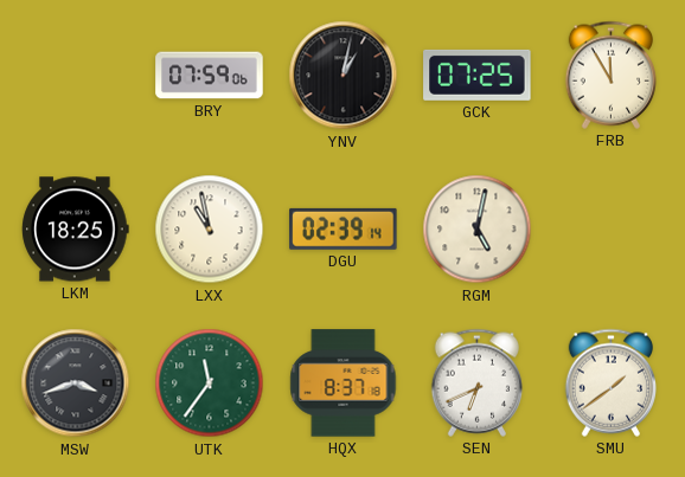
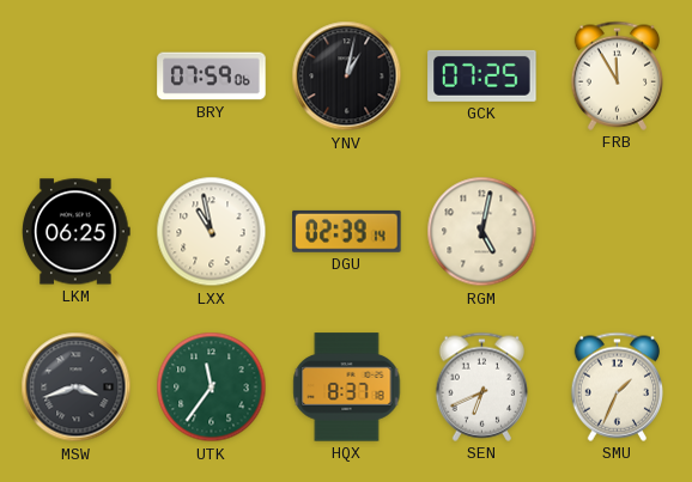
LKM: 18:25 -> 06:25
SMU: 1:39 -> 1:34
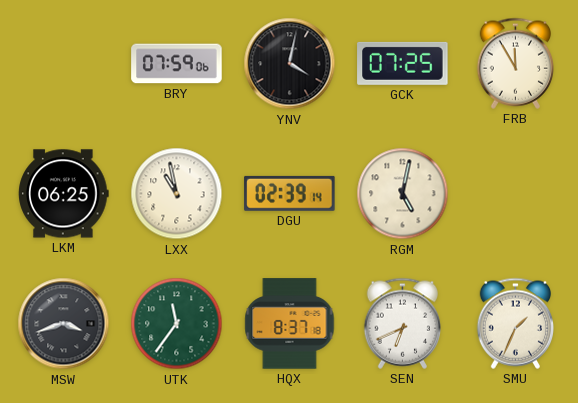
YNV: 1:02 -> 4:02
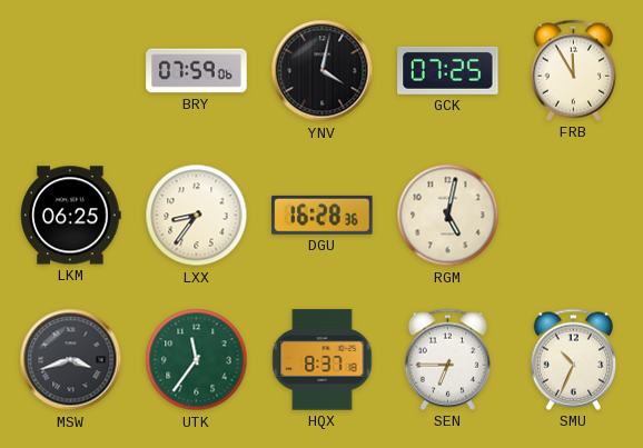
LXX: 10:58 -> 8:36
DGU: 02:39 -> 16:28
SEN: 6:41 -> 6:45
SMU: 1:34 -> 10:34
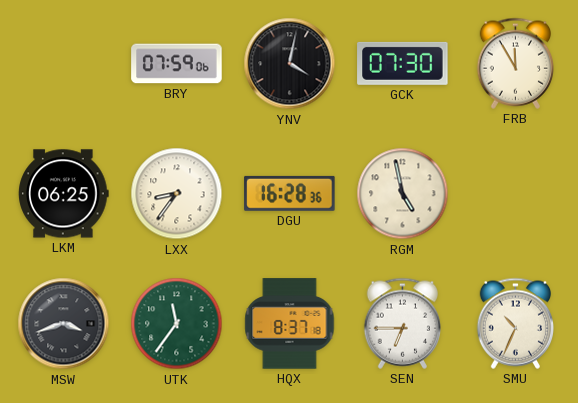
GCK: 07:25 -> 07:30
RGM: 5:02 -> 4:58
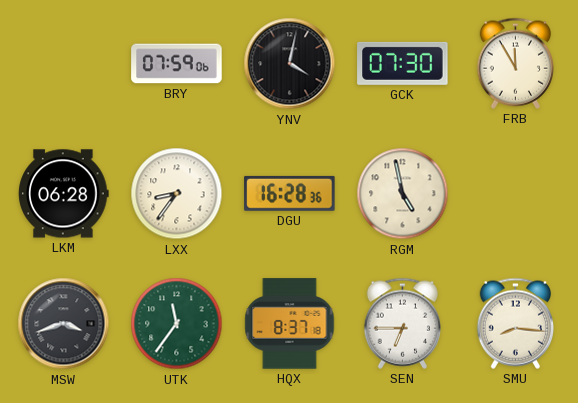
LKM: 06:25 -> 06:28
SMU: 10:34 -> 8:16
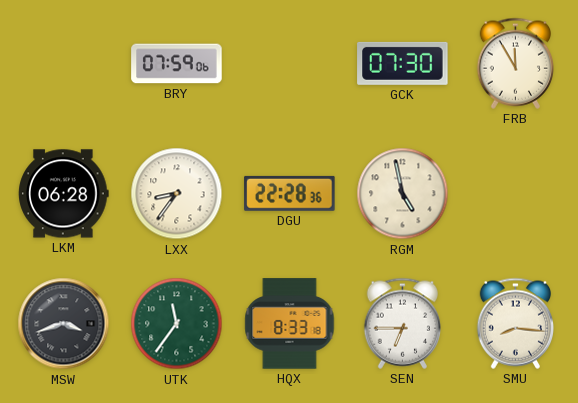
YNV: 4:02 -> none
DGU: 16:28 -> 22:28
HQX: 8:37 -> 8:33
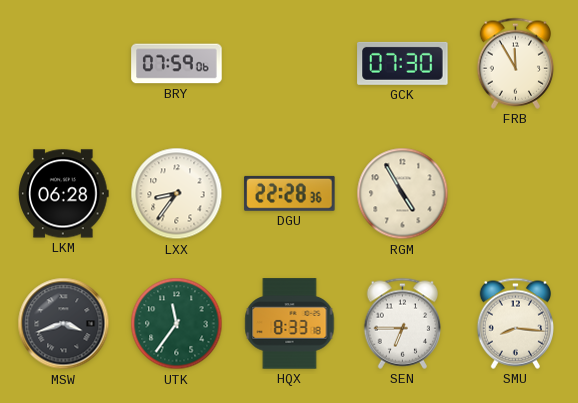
RGM: 4:58 -> 4:55
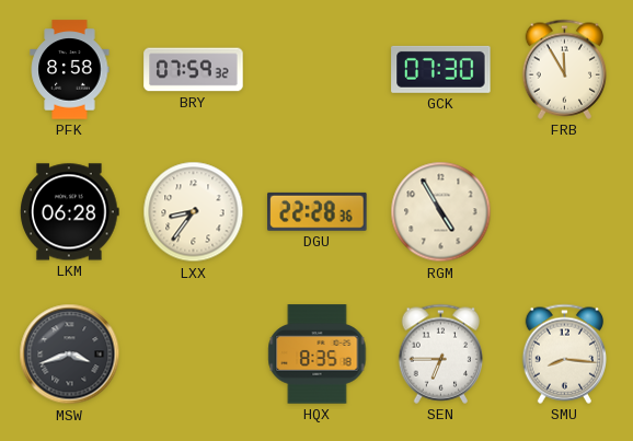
PFK: none -> 8:58
BRY: 07:59:06 -> 07:59:32
UTK: 11:36 -> none
HQX: 8:33 -> 8:35
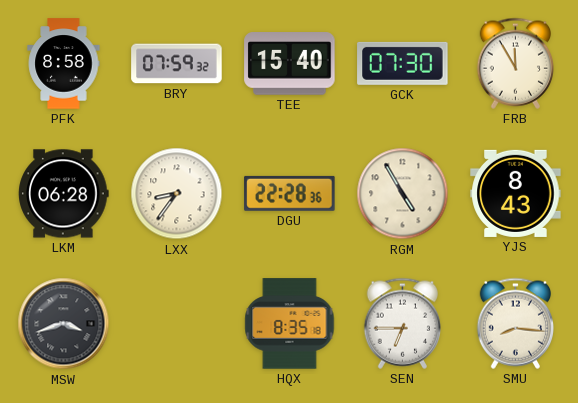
TEE: none -> 15:40
YJS: none -> 8:43
